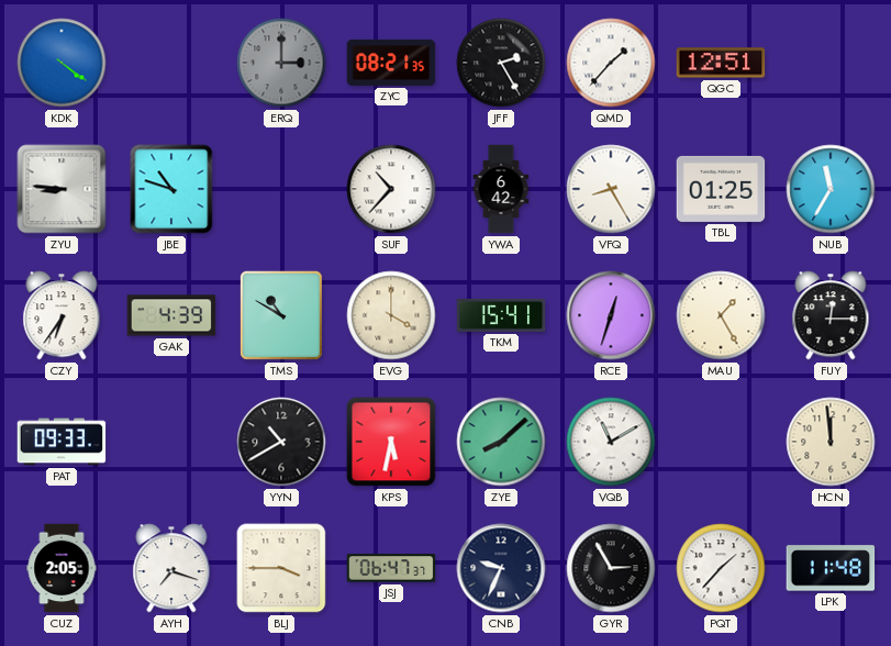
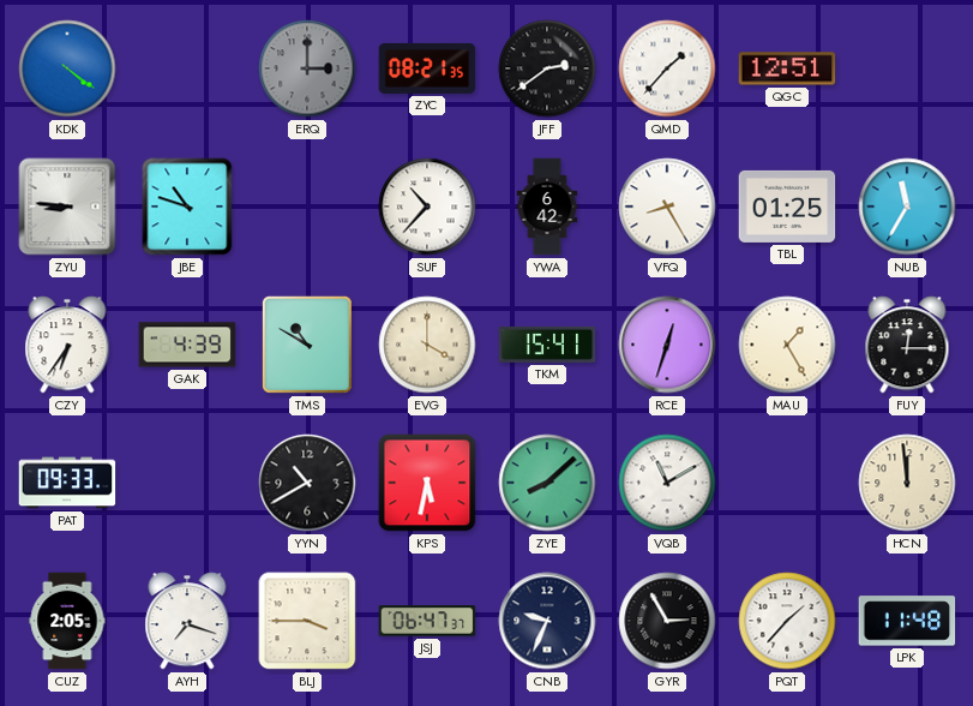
JFF: 2:25 -> 2:39
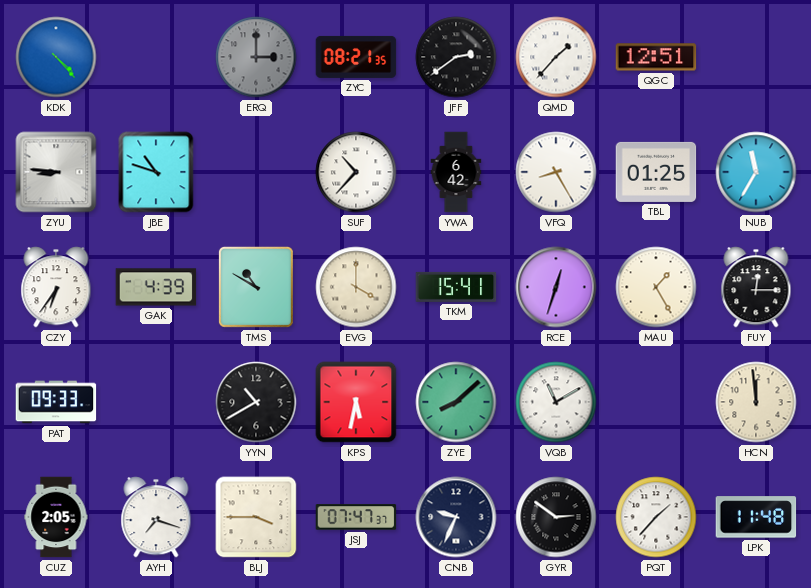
KDK: 4:21 -> 4:23
JSJ: 06:47 -> 07:47
GYR: 2:55 -> 2:51
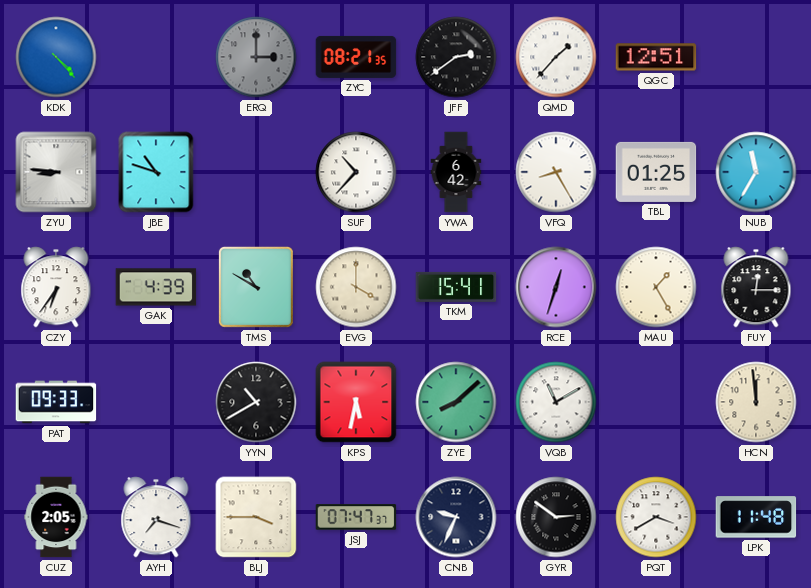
PQT: 1:37 -> 3:40
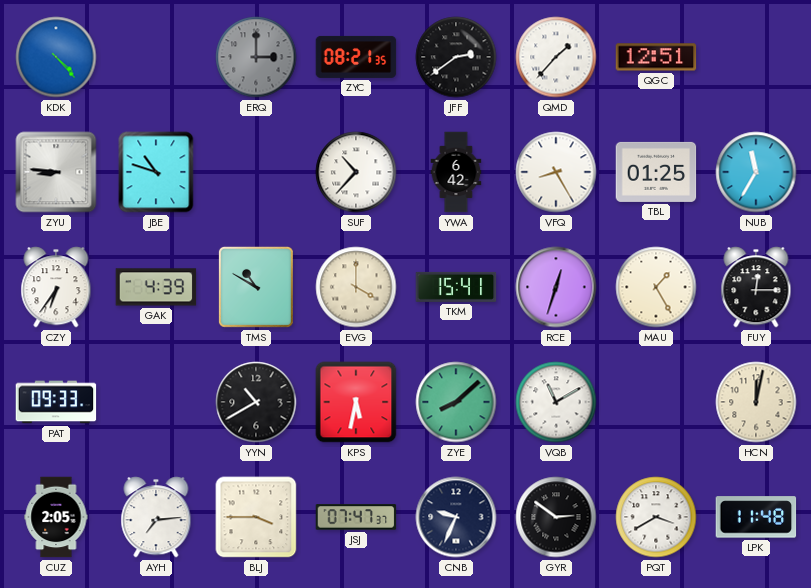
HCN: 11:59 -> 12:02
AYH: 7:18 -> 7:14
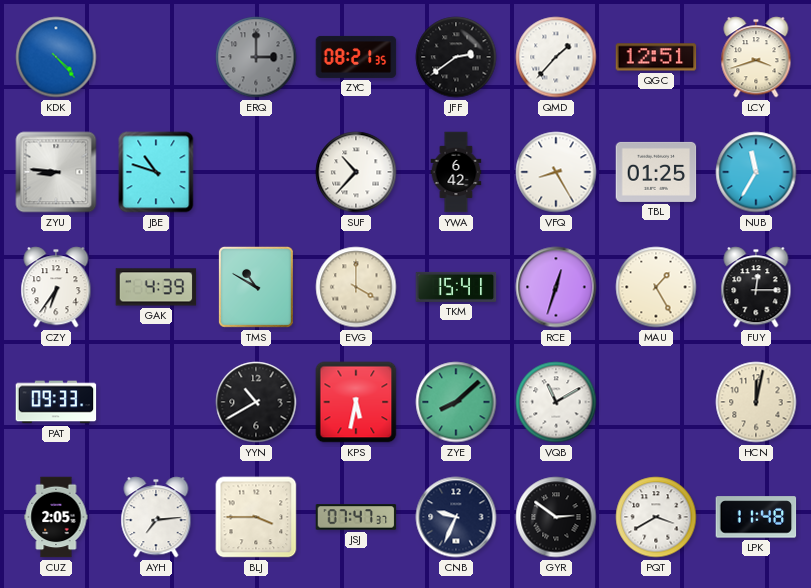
LCY: none -> 3:42
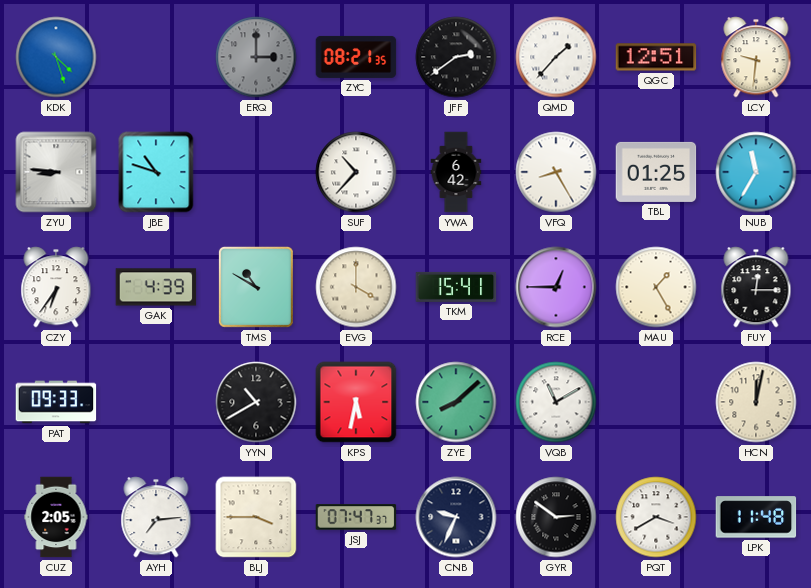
KDK: 4:23 -> 4:27
LCY: 3:42 -> 9:31
RCE: 12:33 -> 12:45
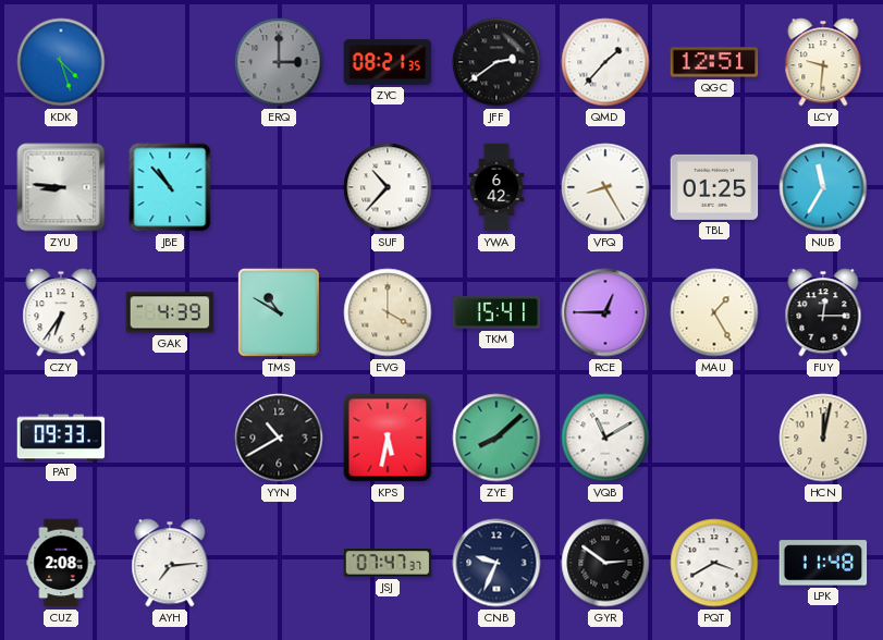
JBE: 10:48 -> 10:53
CUZ: 2:05 -> 2:08
BLJ: 3:45 -> none
